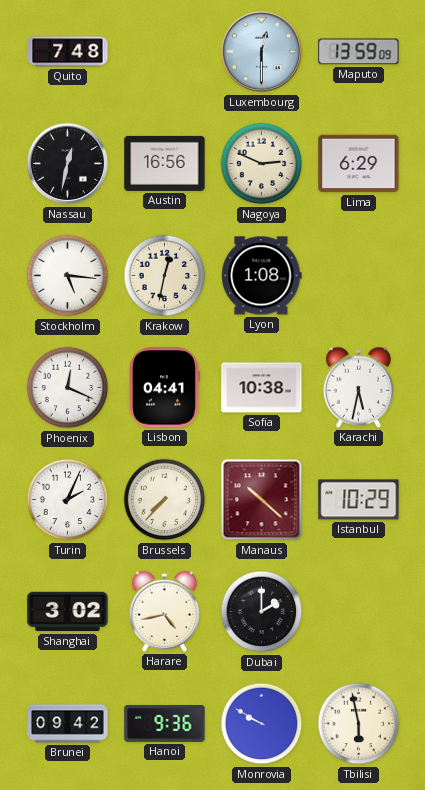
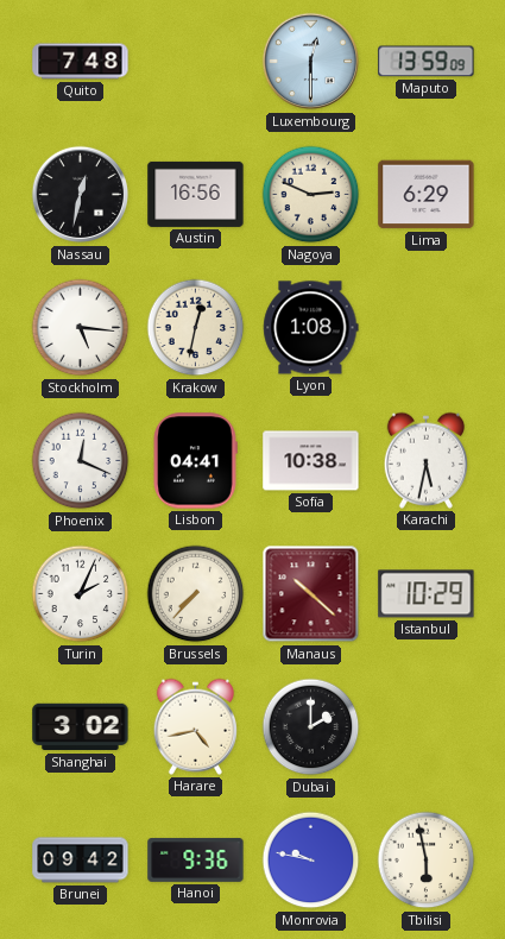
Monrovia: 9:50 -> 9:47
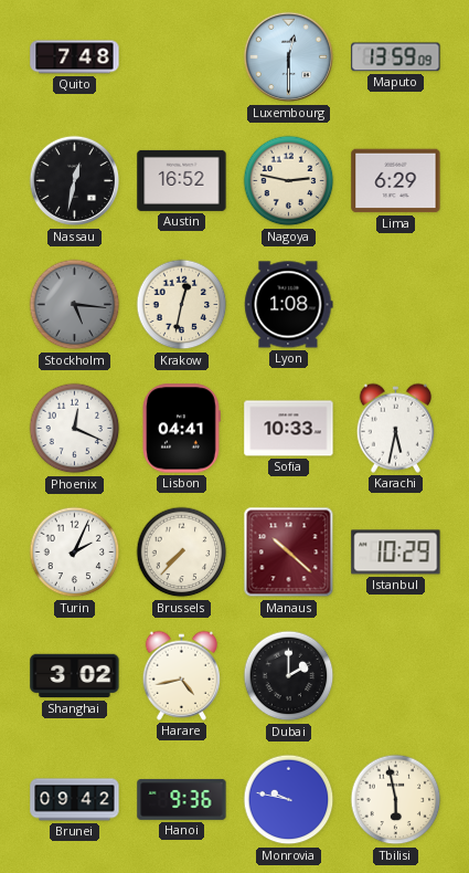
Austin: 16:56 -> 16:52
Nagoya: 2:49 -> 2:47
Stockholm dial: white -> grey
Sofia: 10:38 -> 10:33
